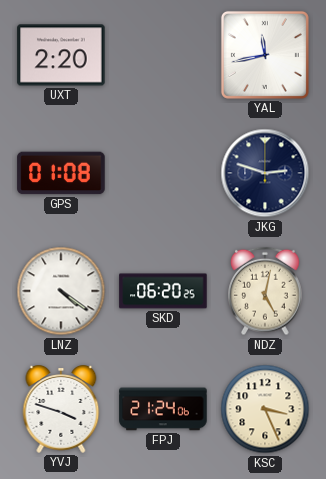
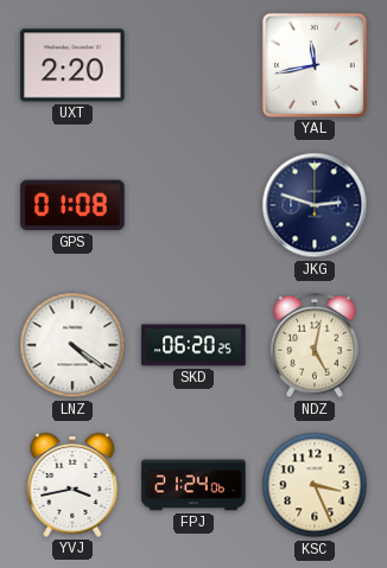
YVJ: 3:48 -> 3:43
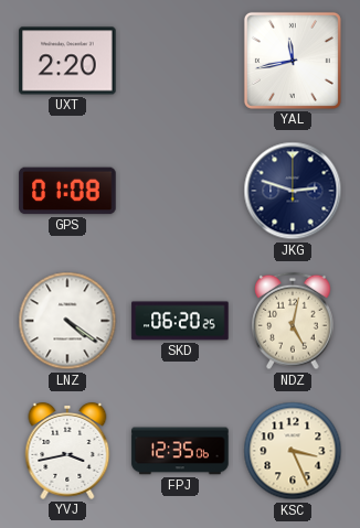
FPJ: 21:24 -> 12:35
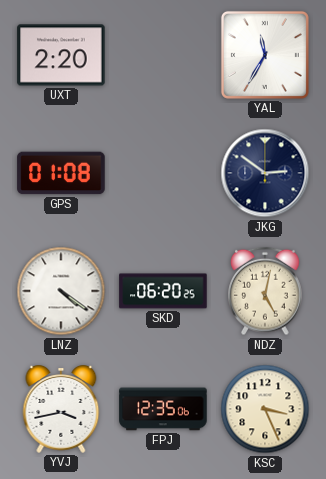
YAL: 11:43 -> 11:35
JKG: 2:48 -> 2:51
